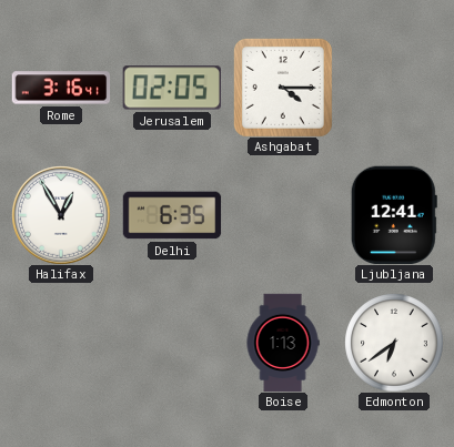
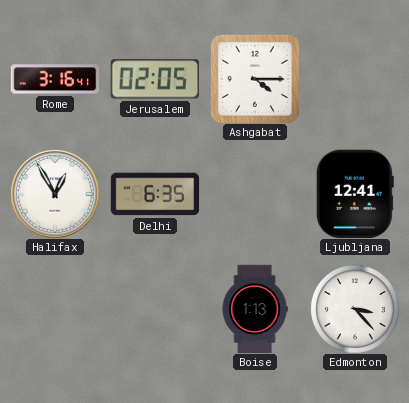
Edmonton: 6:39 -> 3:23
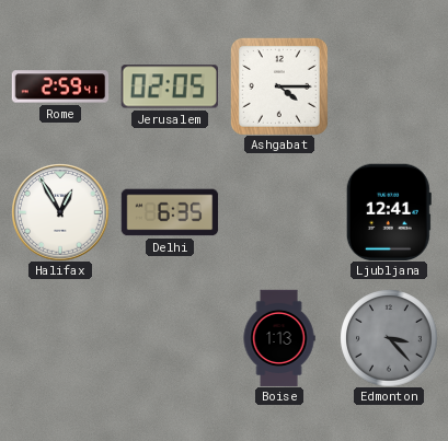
Rome: 3:16 -> 2:59
Edmonton dial: white -> grey
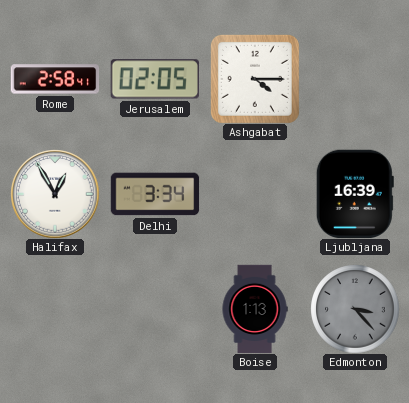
Rome: 2:59 -> 2:58
Delhi: 6:35 -> 3:34
Ljubljana: 12:41 -> 16:39
